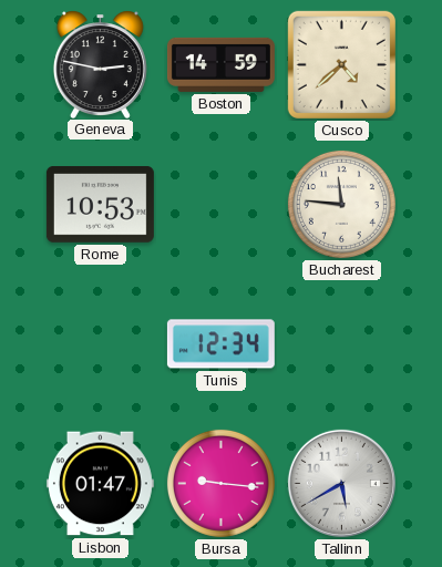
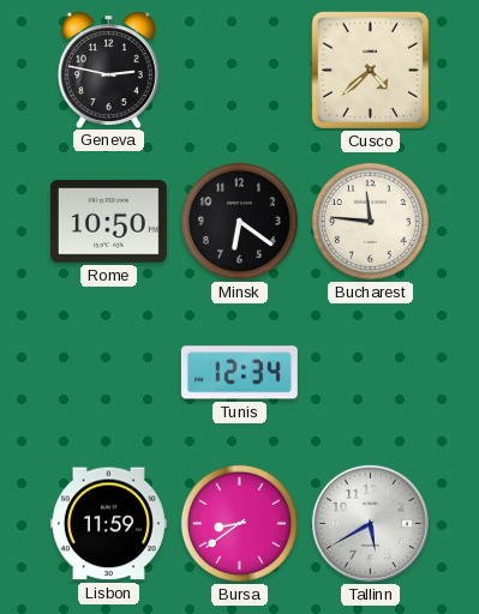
Boston: 14:59 -> none
Rome: 10:53 -> 10:50
Minsk: none -> 6:21
Lisbon: 01:47 -> 11:59
Bursa: 9:16 -> 8:39
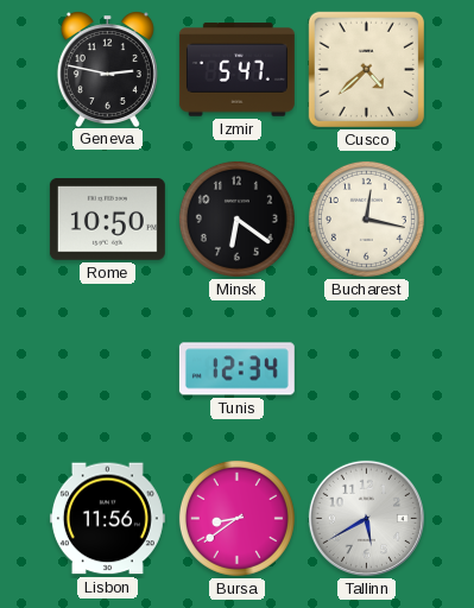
Izmir: none -> 5:47
Bucharest: 11:46 -> 12:17
Lisbon: 11:59 -> 11:56
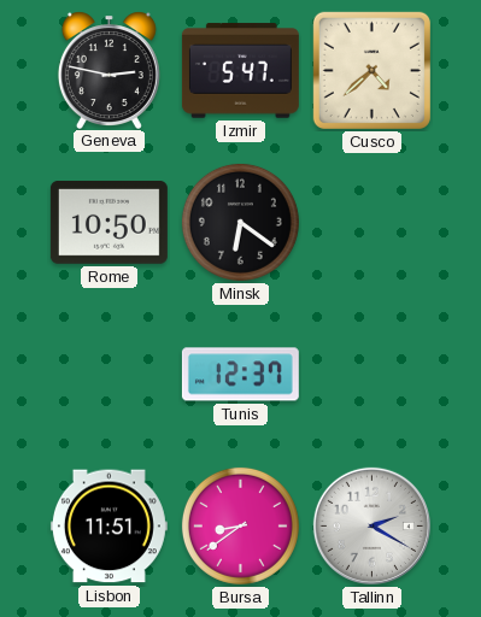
Bucharest: 12:17 -> none
Tunis: 12:34 -> 12:37
Lisbon: 11:56 -> 11:51
Tallinn: 5:40 -> 2:20
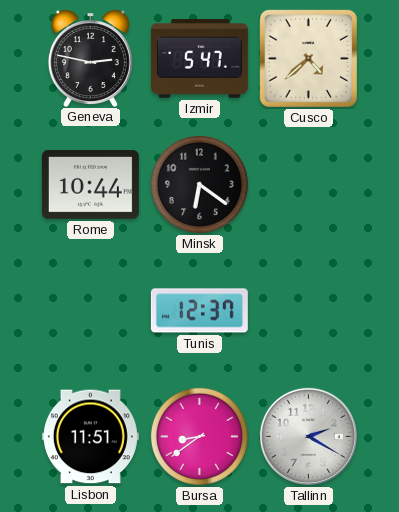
Rome: 10:50 -> 10:44
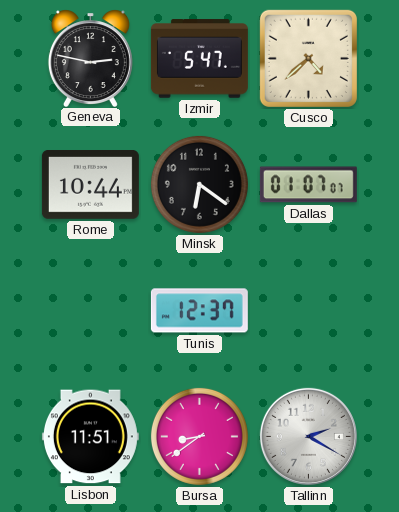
Dallas: none -> 01:07
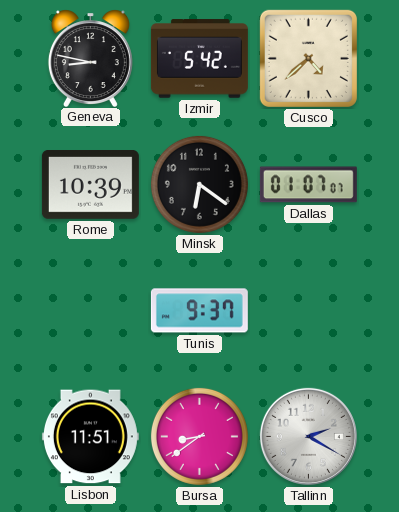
Geneva: 2:47 -> 8:47
Izmir: 5:47 -> 5:42
Rome: 10:44 -> 10:39
Tunis: 12:37 -> 9:37
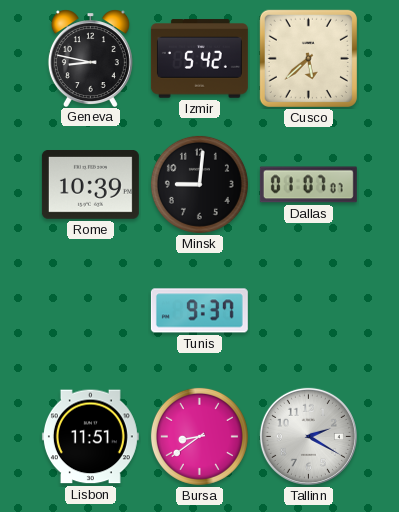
Cusco: 4:38 -> 5:38
Minsk: 6:21 -> 9:01
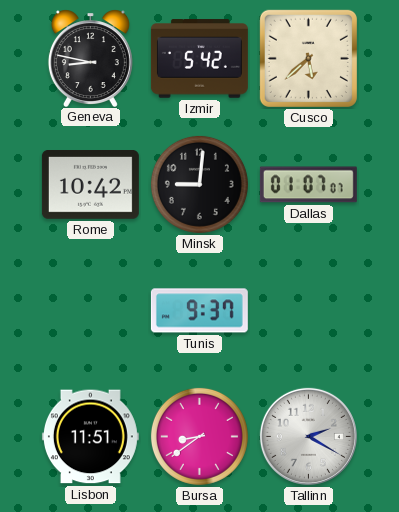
Rome: 10:39 -> 10:42
